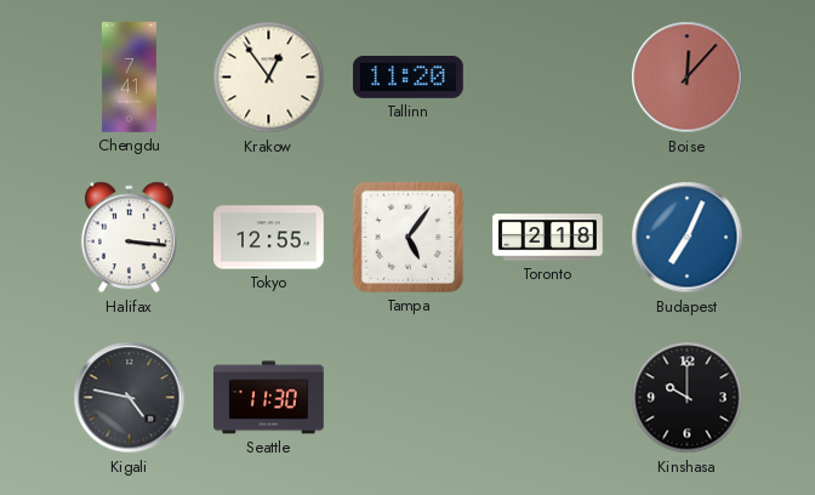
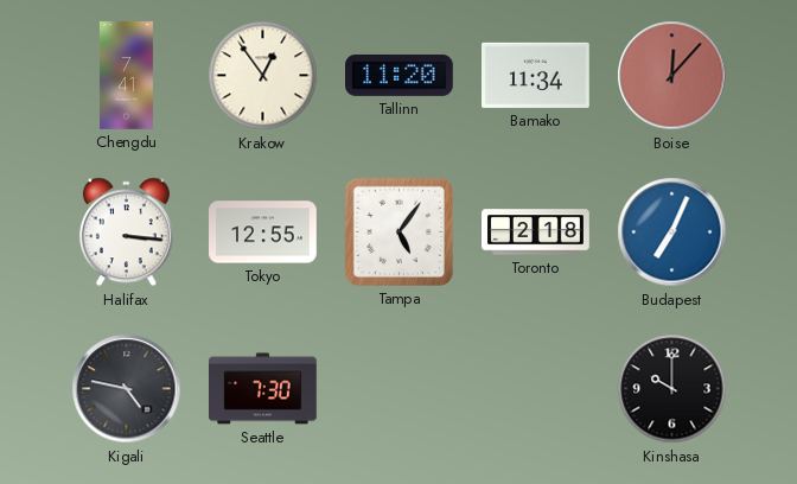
Bamako: none -> 11:34
Seattle: 11:30 -> 7:30
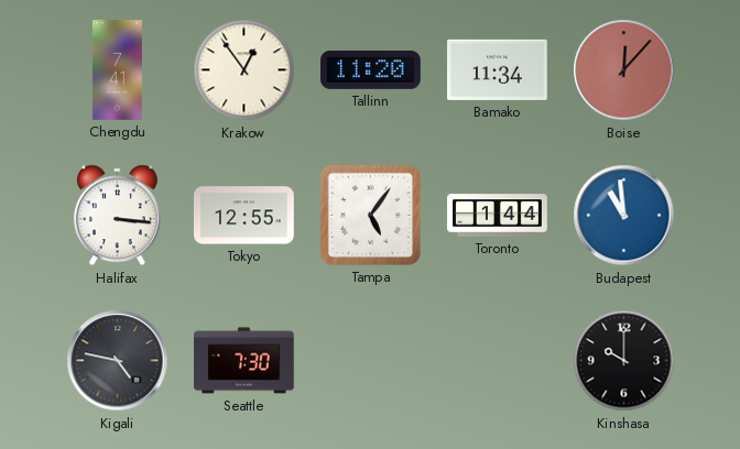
Toronto: 2:18 -> 1:44
Budapest: 7:04 -> 10:59
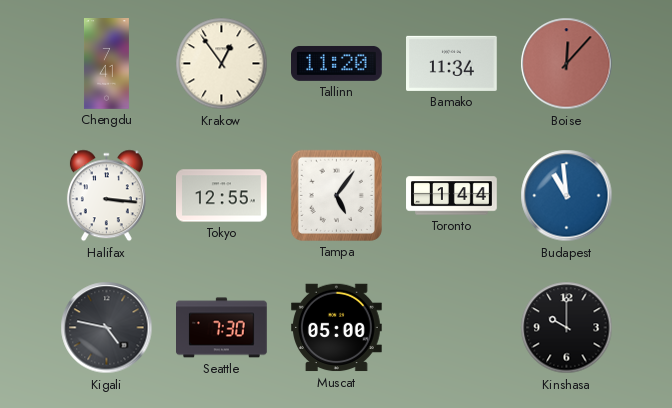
Muscat: none -> 05:00
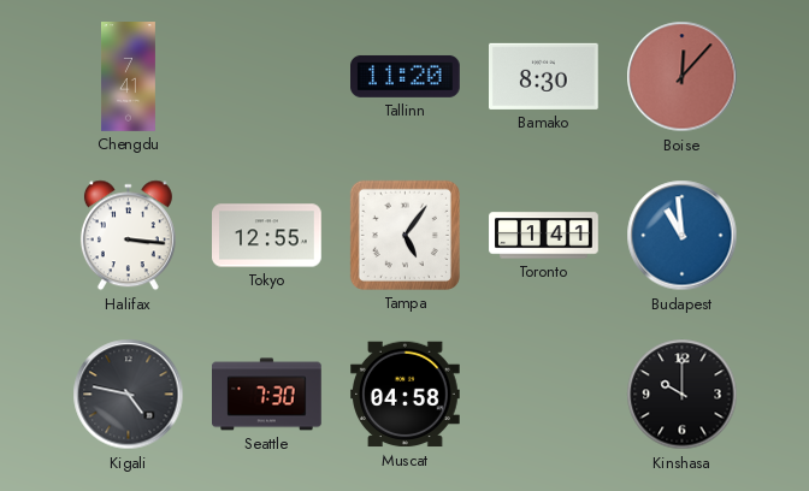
Krakow: 12:54 -> none
Bamako: 11:34 -> 8:30
Toronto: 1:44 -> 1:41
Muscat: 05:00 -> 04:58
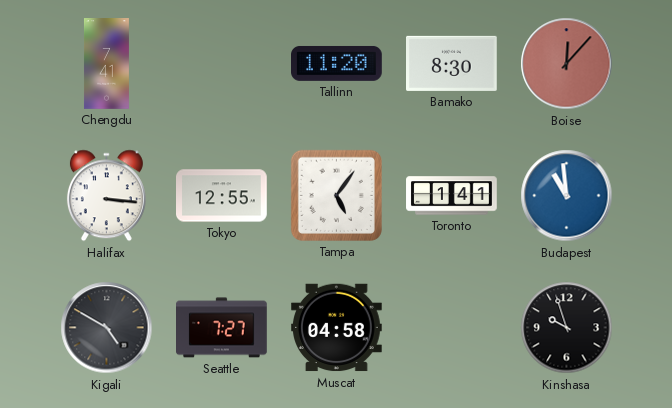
Kigali: 4:47 -> 4:50
Seattle: 7:30 -> 7:27
Kinshasa: 10:00 -> 9:57
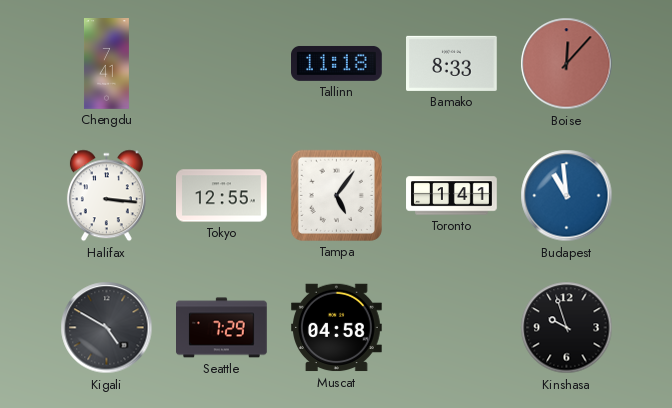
Tallinn: 11:20 -> 11:18
Bamako: 8:30 -> 8:33
Seattle: 7:27 -> 7:29
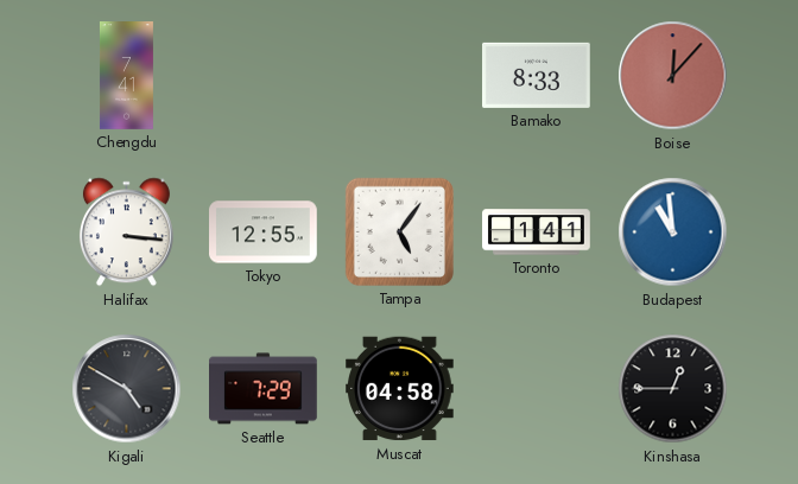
Tallinn: 11:18 -> none
Kinshasa: 9:57 -> 12:45
